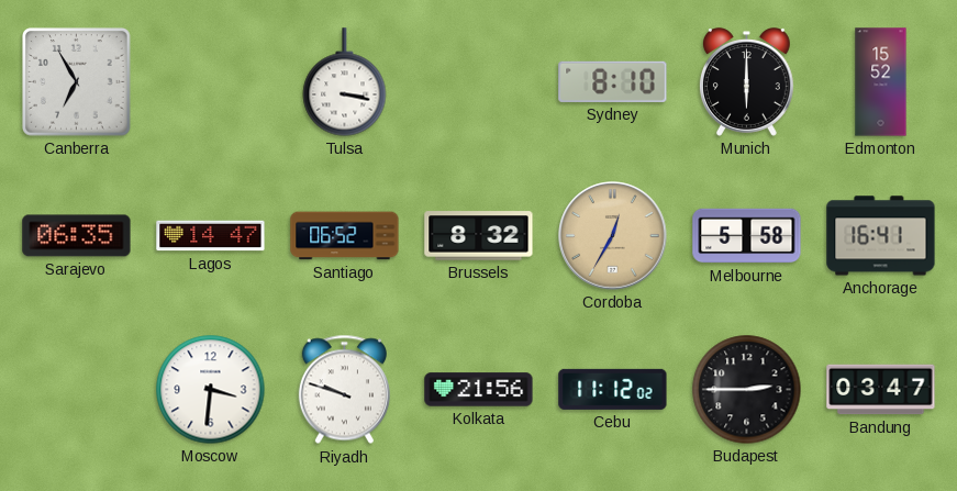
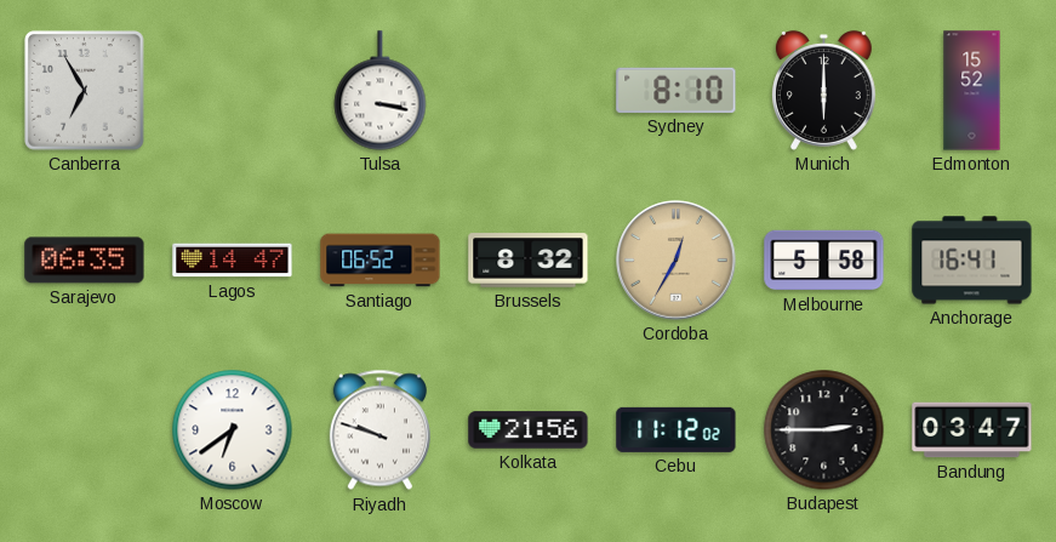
Moscow: 3:31 -> 6:39
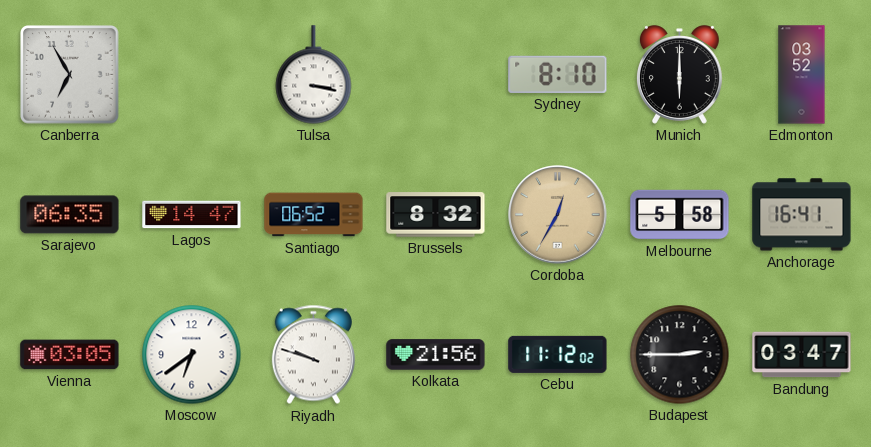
Edmonton: 15:52 -> 03:52
Vienna: none -> 03:05
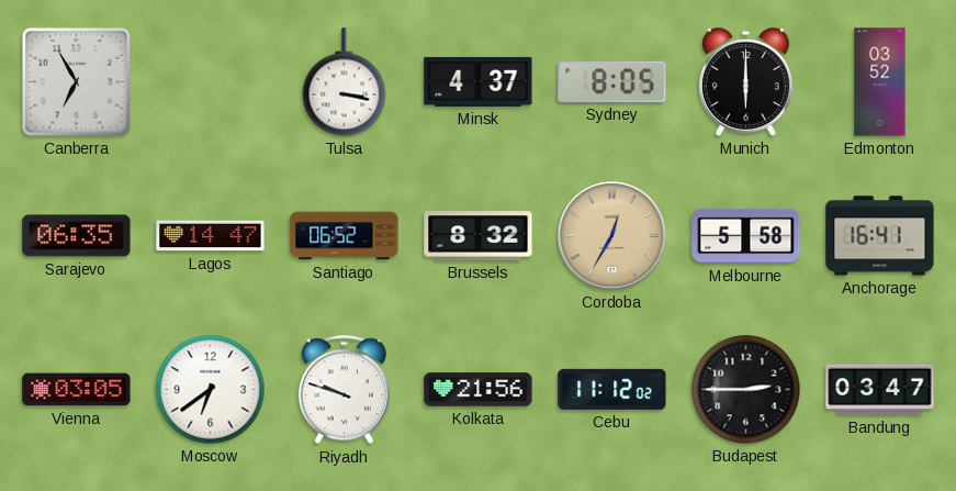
Minsk: none -> 4:37
Sydney: 8:10 -> 8:05
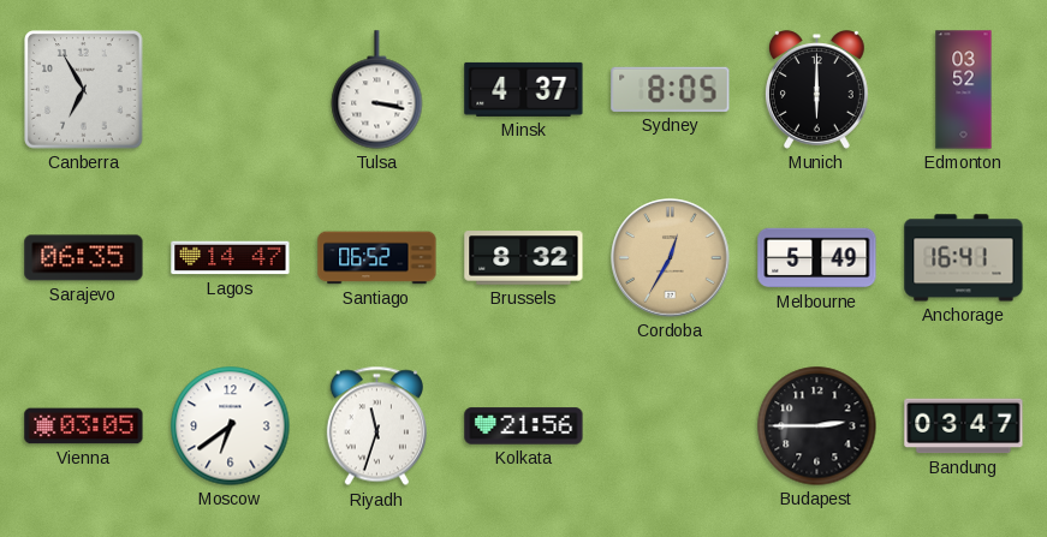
Melbourne: 5:58 -> 5:49
Riyadh: 9:48 -> 11:33
Cebu: 11:12 -> none
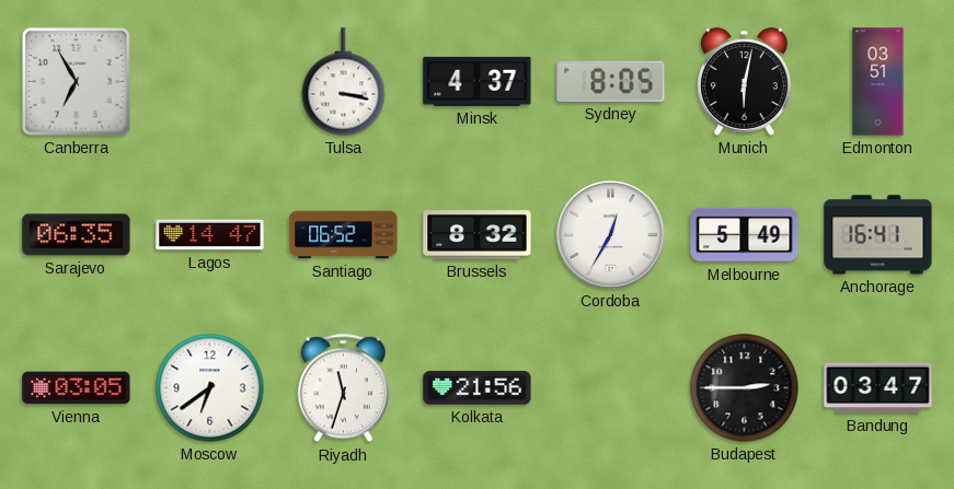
Munich: 6:00 -> 6:02
Edmonton: 03:52 -> 03:51
Cordoba dial: champagne -> white
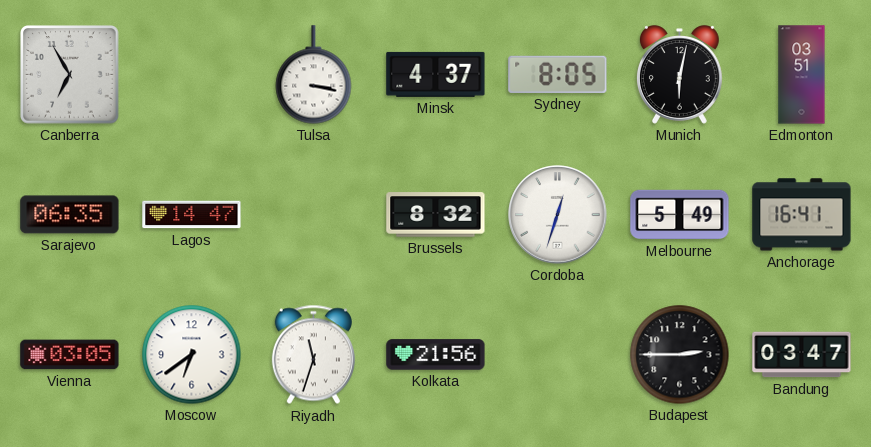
Santiago: 06:52 -> none
Cordoba: 12:35 -> 12:33
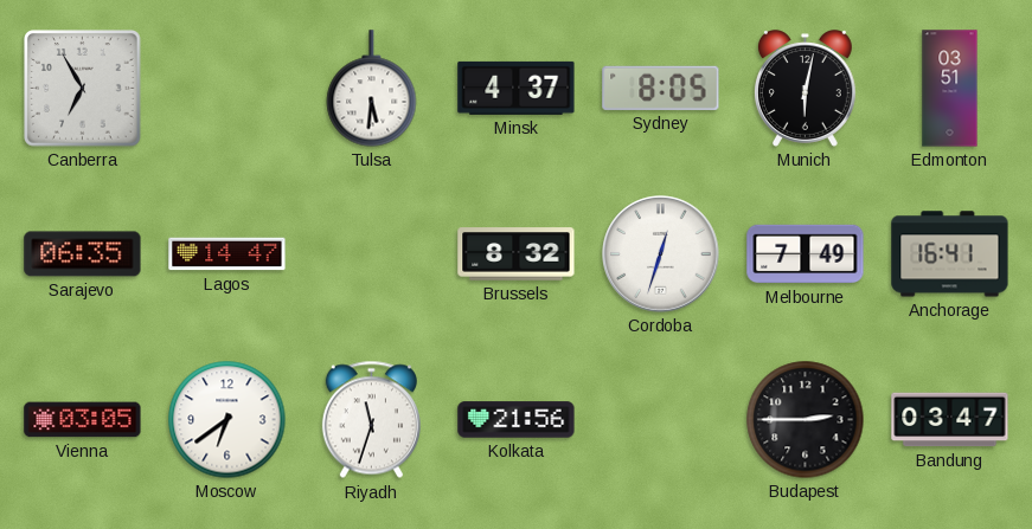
Tulsa: 3:17 -> 5:31
Melbourne: 5:49 -> 7:49
